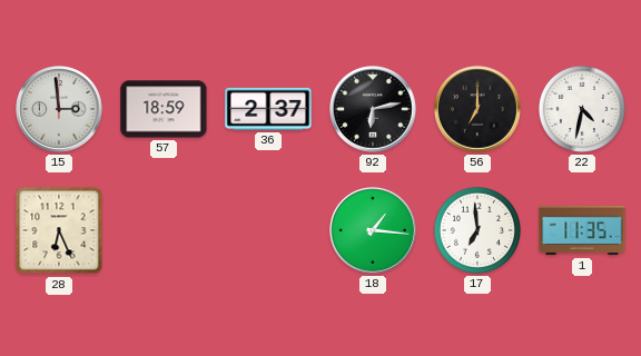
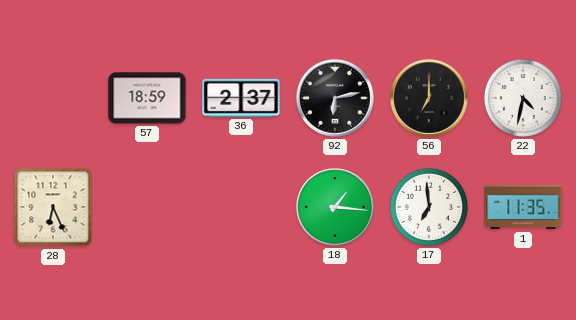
15: 2:59 -> none
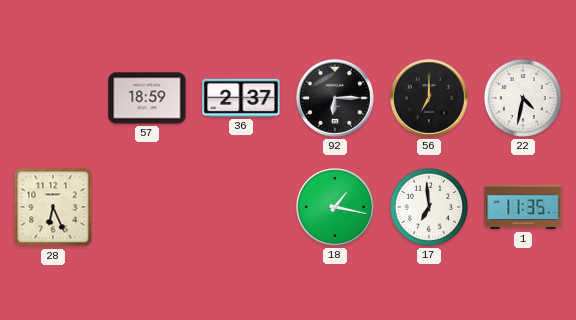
92: 6:13 -> 6:15
18: 1:16 -> 1:17
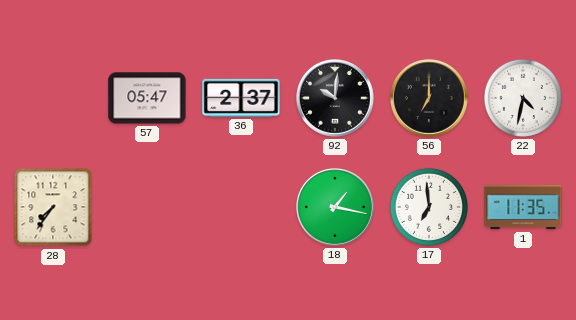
57: 18:59 -> 05:47
92: 6:15 -> 10:01
28: 6:26 -> 7:36
